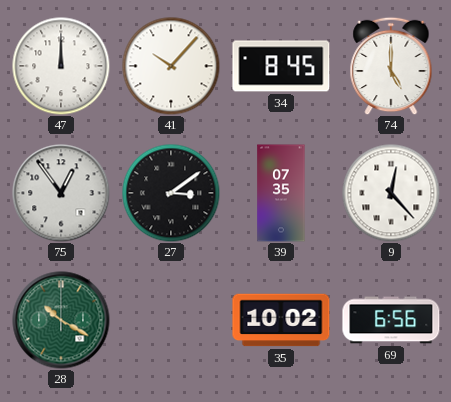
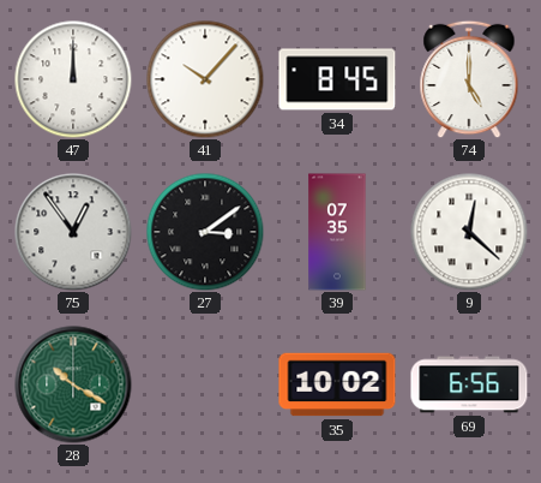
9: 12:23 -> 12:22
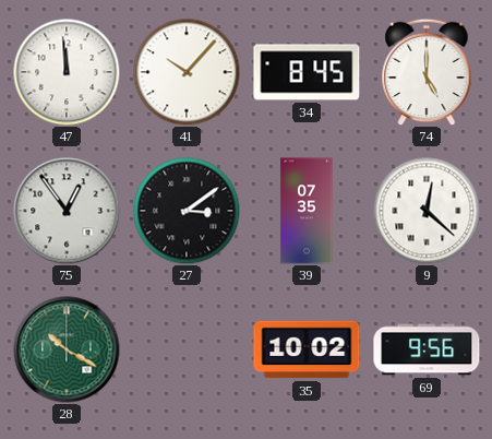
47: 12:00 -> 11:59
69: 6:56 -> 9:56
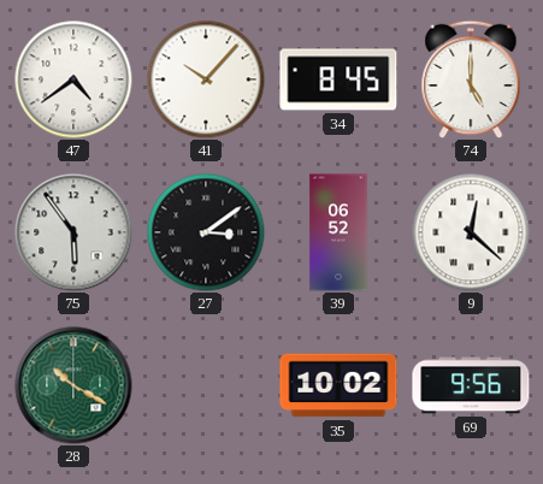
47: 11:59 -> 4:39
75: 12:54 -> 5:54
39: 07:35 -> 06:52
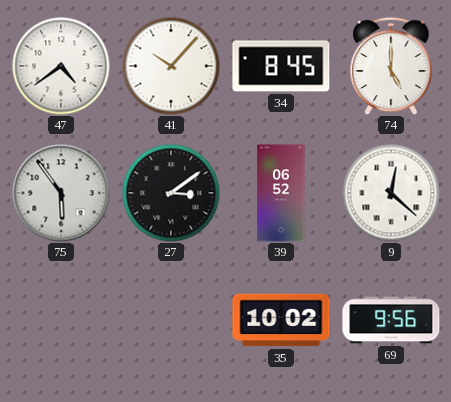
28: 10:20 -> none
